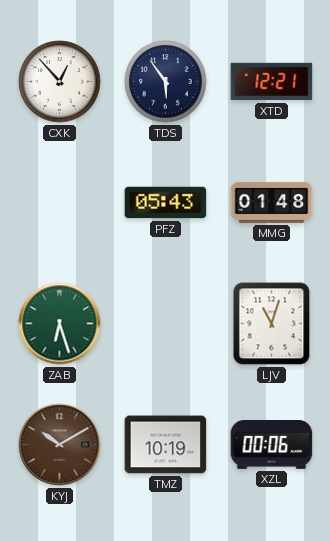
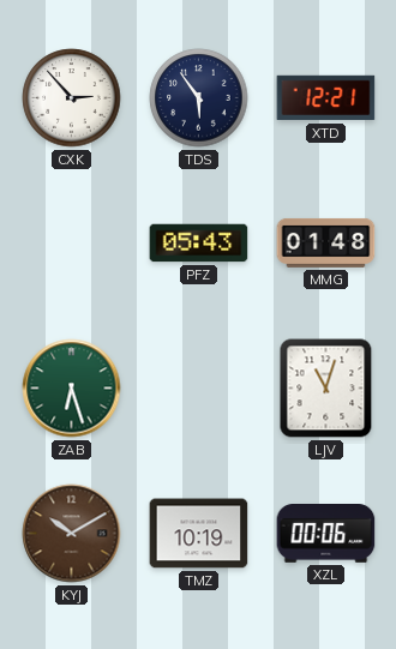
CXK: 12:53 -> 2:53
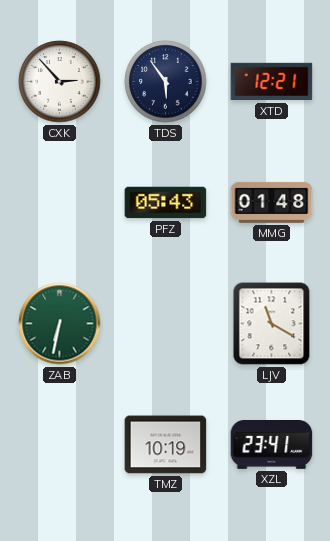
ZAB: 6:27 -> 6:32
LJV: 11:03 -> 11:20
KYJ: 10:10 -> none
XZL: 00:06 -> 23:41
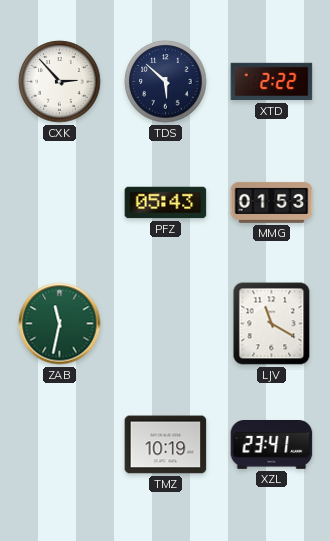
TDS: 5:54 -> 5:52
XTD: 12:21 -> 2:22
MMG: 01:48 -> 01:53
ZAB: 6:32 -> 11:32
